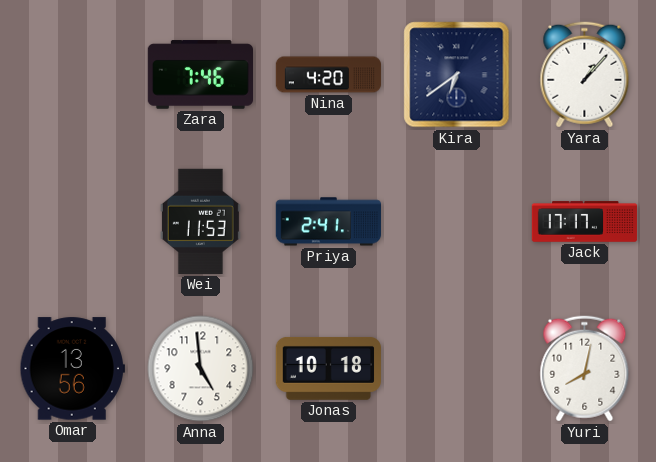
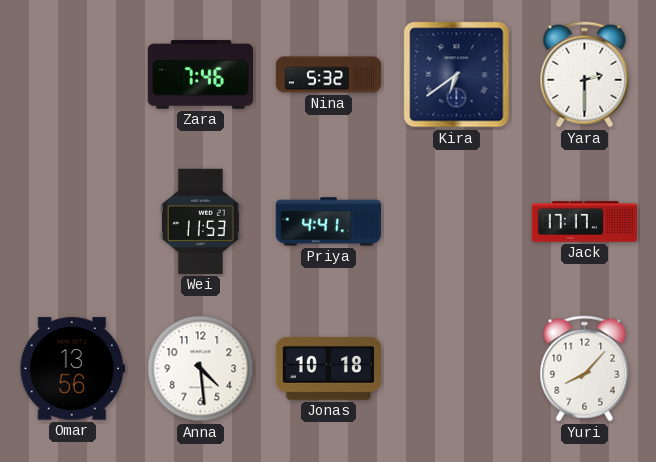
Nina: 4:20 -> 5:32
Yara: 1:07 -> 2:30
Priya: 2:41 -> 4:41
Anna: 4:59 -> 4:29
Yuri: 8:02 -> 8:07
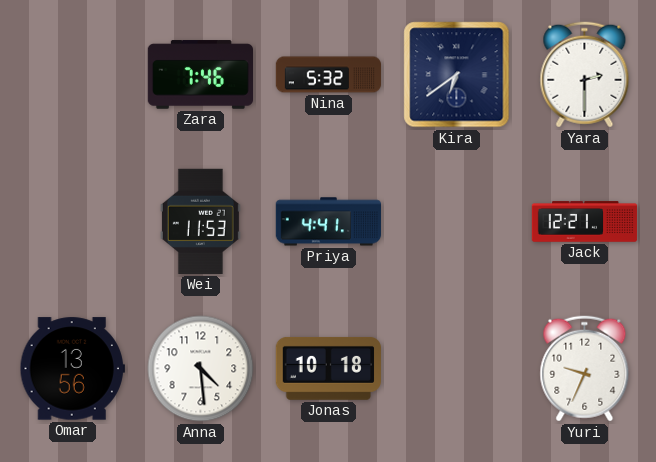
Jack: 17:17 -> 12:21
Yuri: 8:07 -> 9:34
